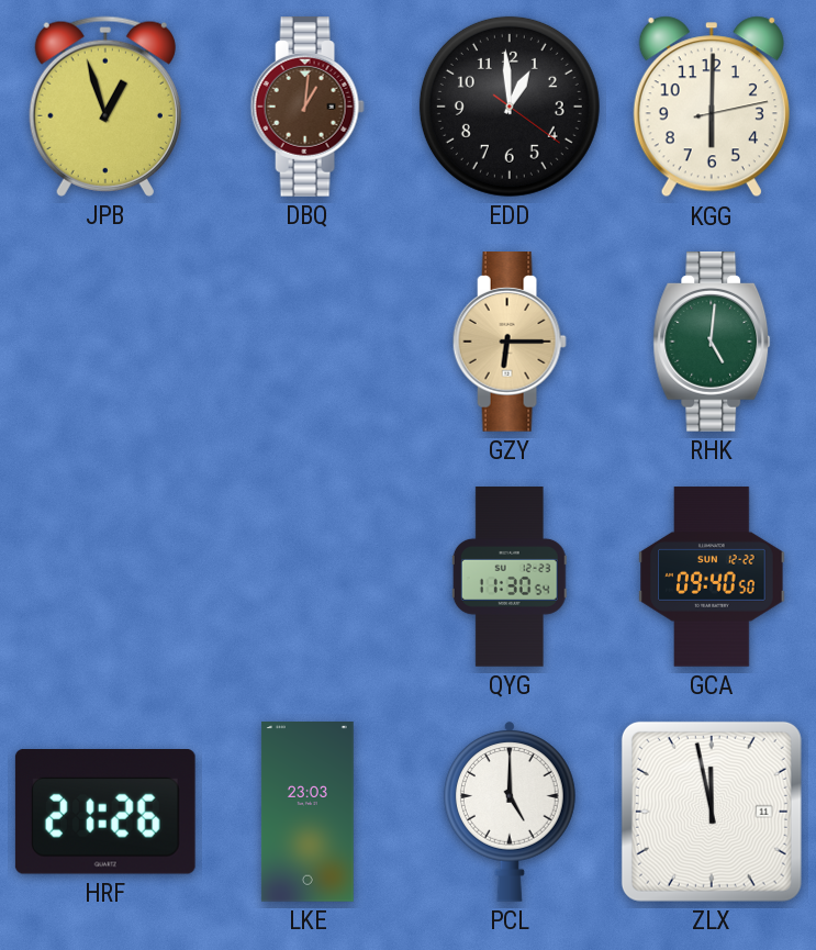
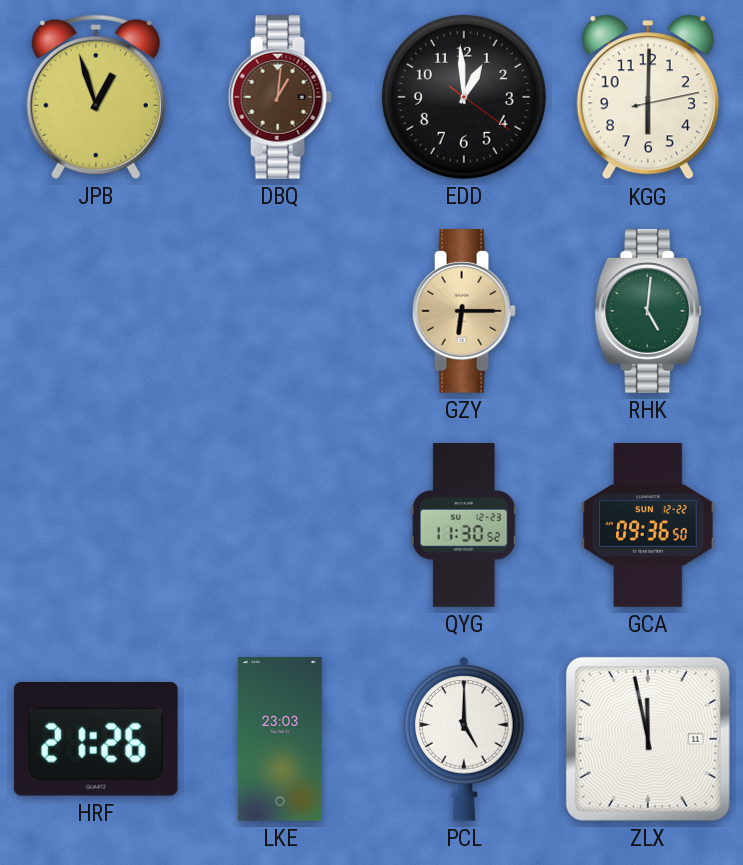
QYG: 11:30:54 -> 11:30:52
GCA: 09:40 -> 09:36
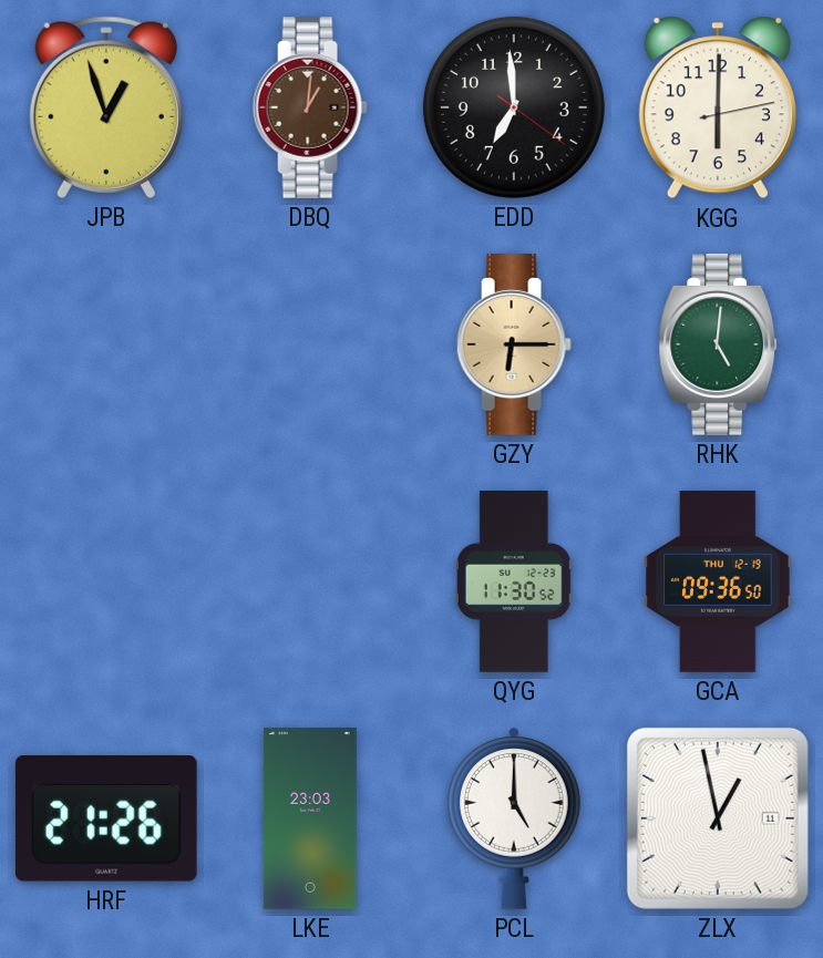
EDD: 12:59 -> 6:59
GCA date: SUN 12-22 -> THU 12-19
ZLX: 11:58 -> 12:58
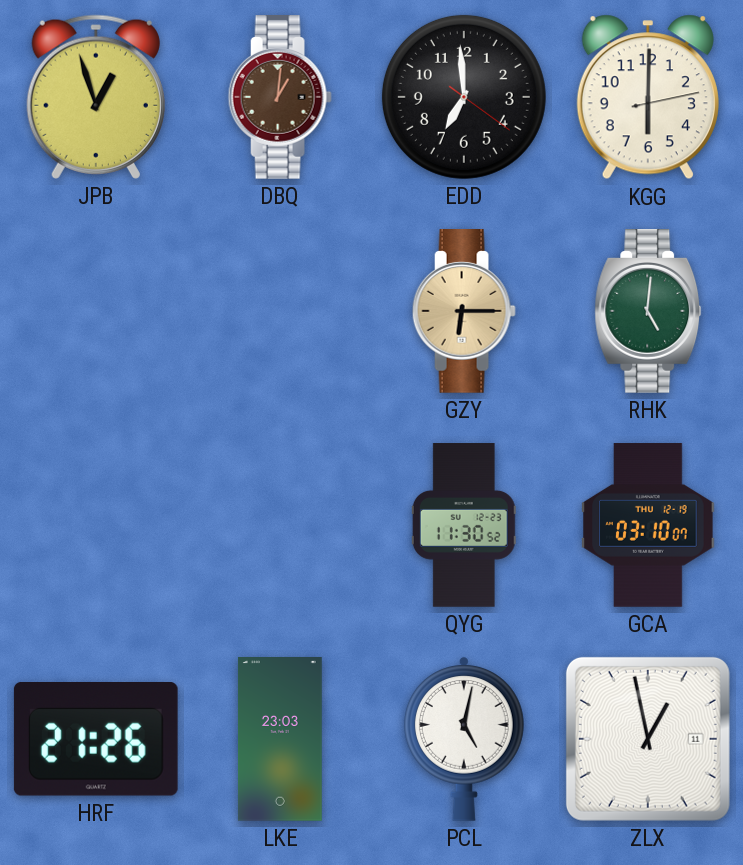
GCA: 09:36 -> 03:10
PCL: 5:00 -> 5:02
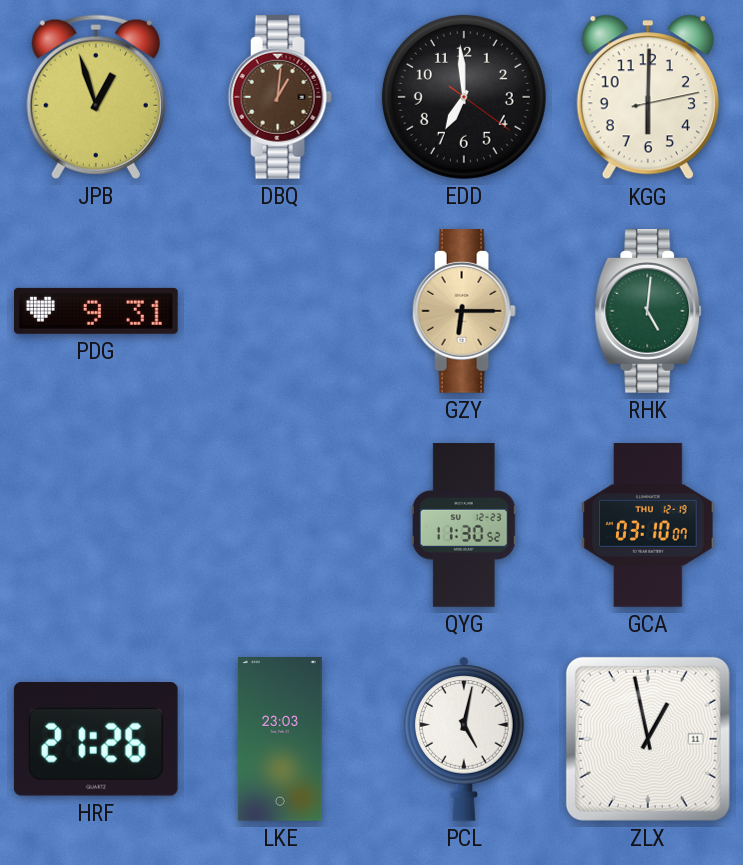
PDG: none -> 9:31
